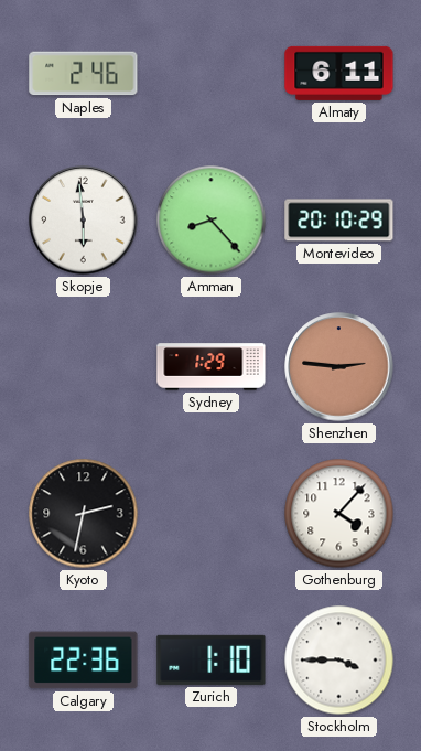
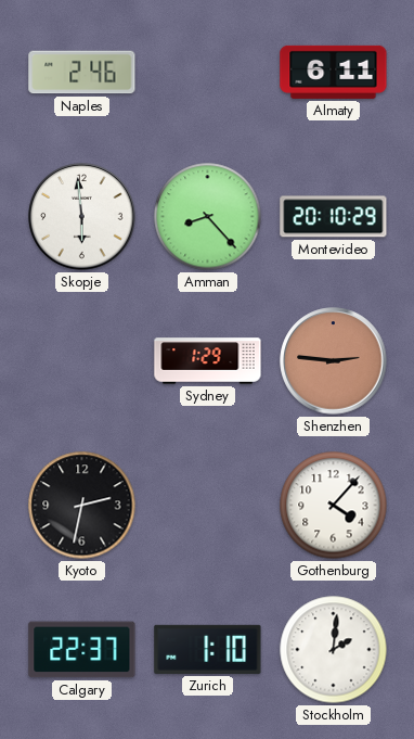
Calgary: 22:36 -> 22:37
Stockholm: 3:45 -> 2:01
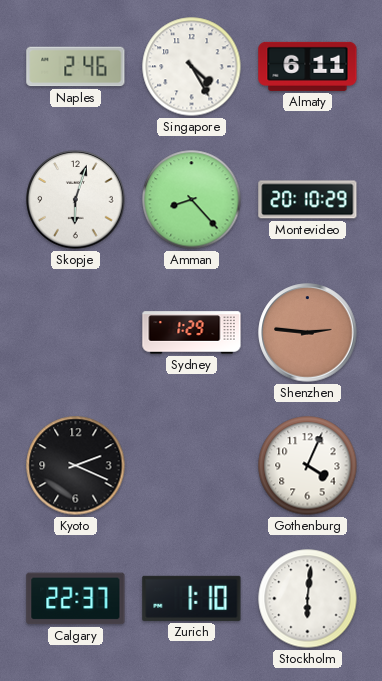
Singapore: none -> 4:25
Skopje: 5:59 -> 6:03
Kyoto: 2:32 -> 2:19
Gothenburg: 4:07 -> 4:04
Stockholm: 2:01 -> 6:01
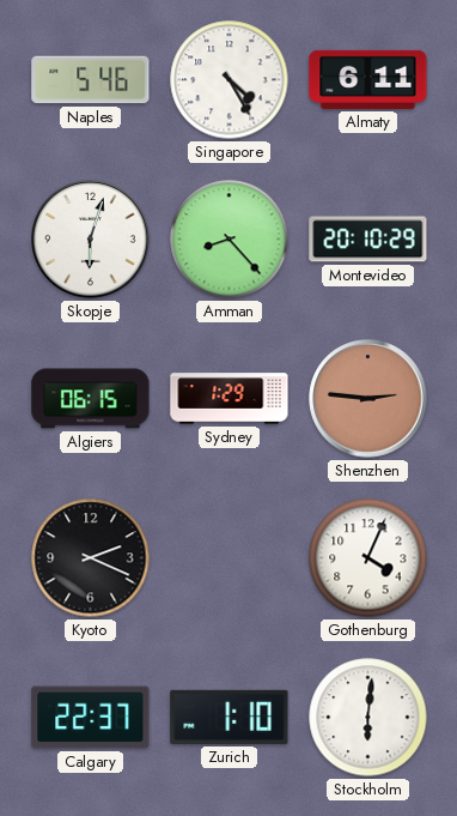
Naples: 2:46 -> 5:46
Algiers: none -> 06:15
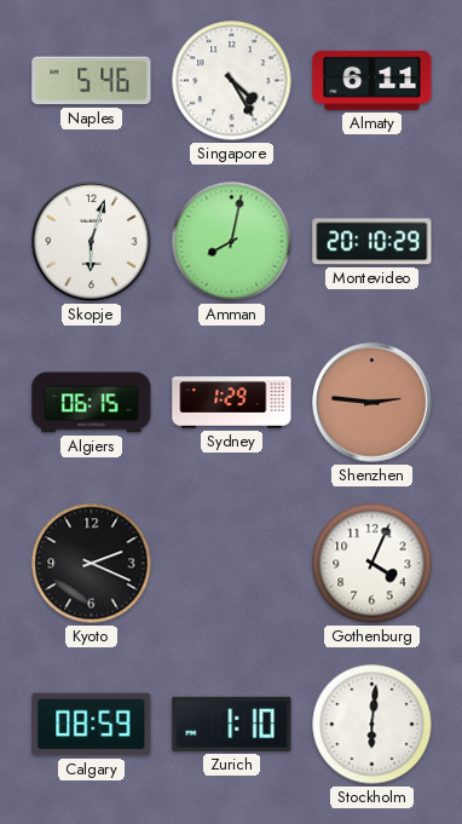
Amman: 8:23 -> 8:02
Calgary: 22:37 -> 08:59
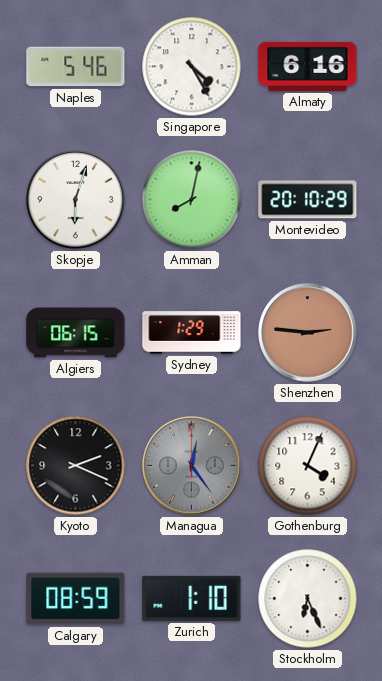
Almaty: 6:11 -> 6:16
Managua: none -> 12:24
Stockholm: 6:01 -> 6:26
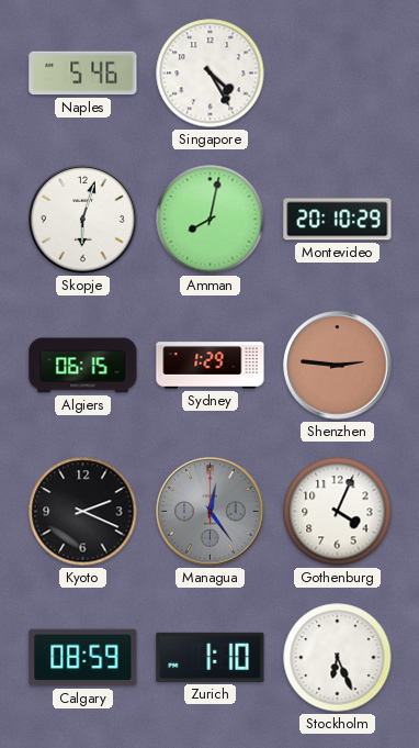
Almaty: 6:16 -> none
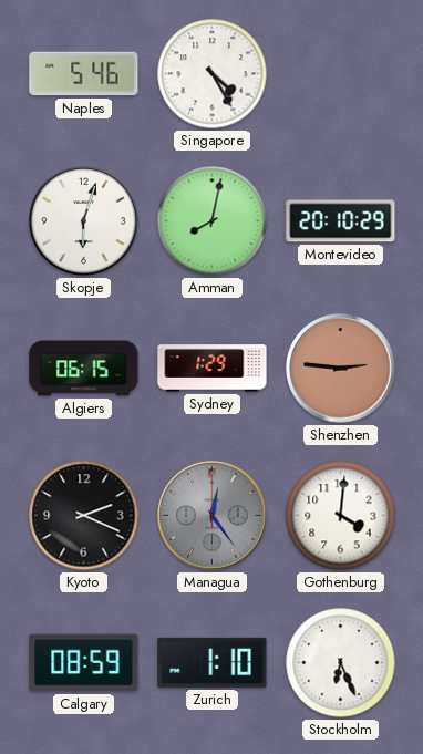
Gothenburg: 4:04 -> 4:01
